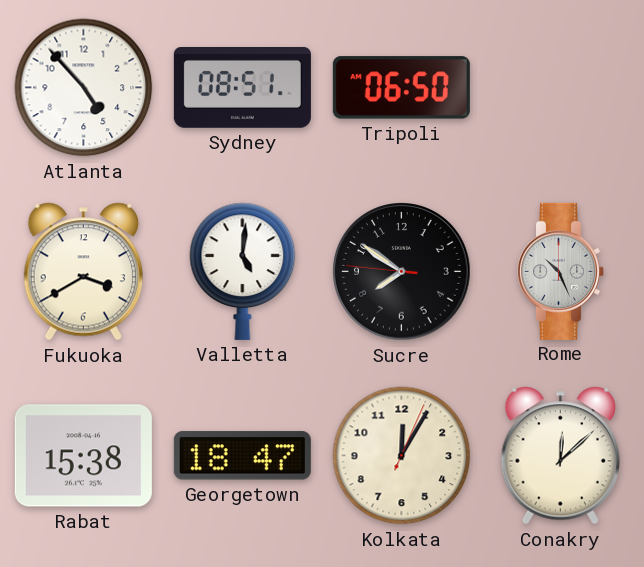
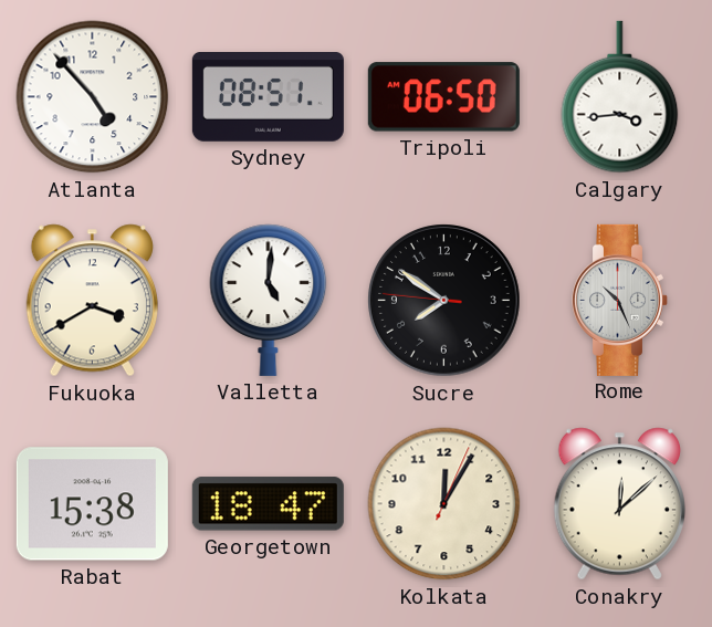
Calgary: none -> 3:44
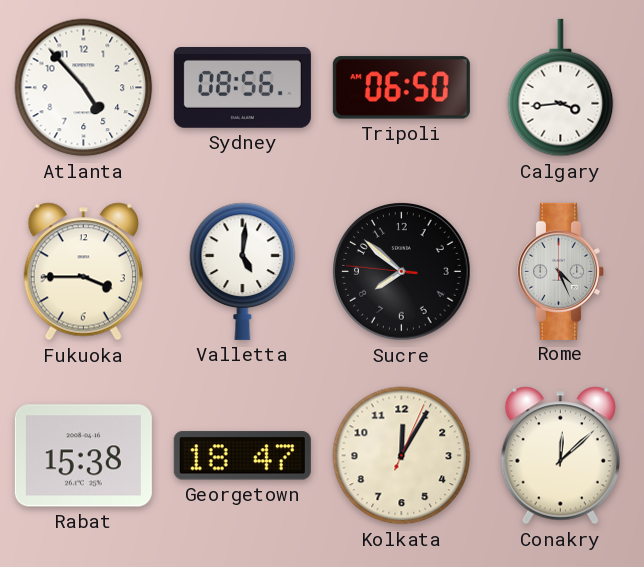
Sydney: 08:51 -> 08:56
Fukuoka: 3:40 -> 3:45
Sucre: 7:50 -> 7:51
Rome: 10:26 -> 4:26
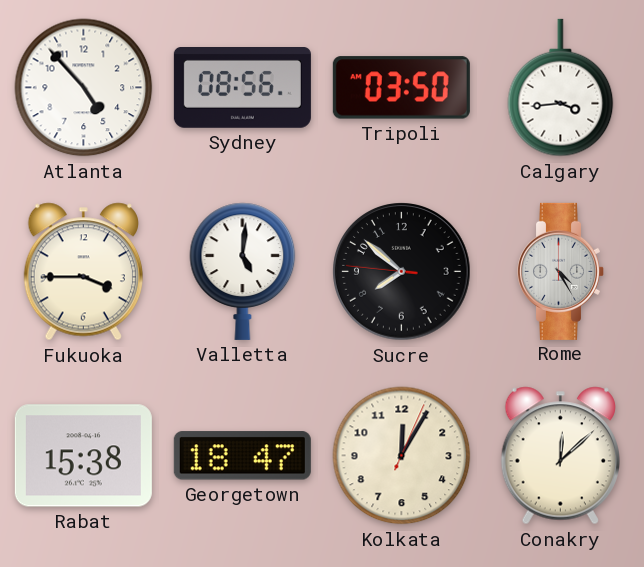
Tripoli: 06:50 -> 03:50
Rome: 4:26 -> 4:25
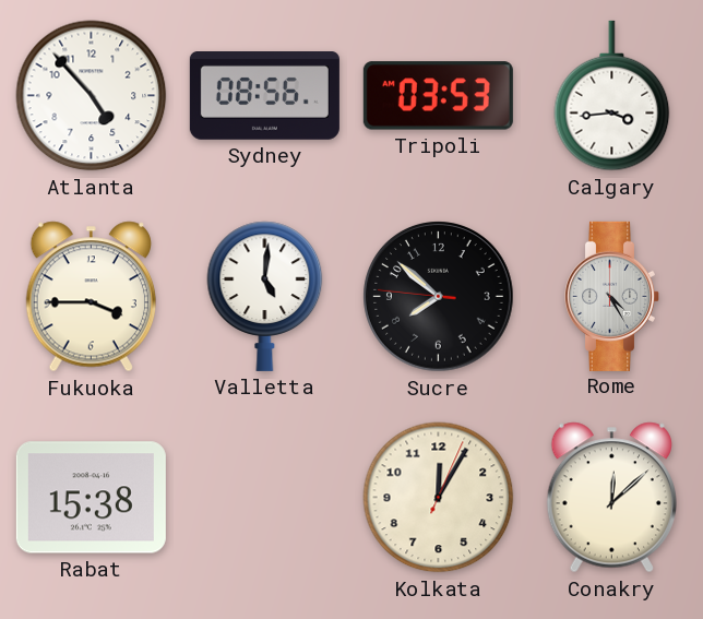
Tripoli: 03:50 -> 03:53
Georgetown: 18:47 -> none
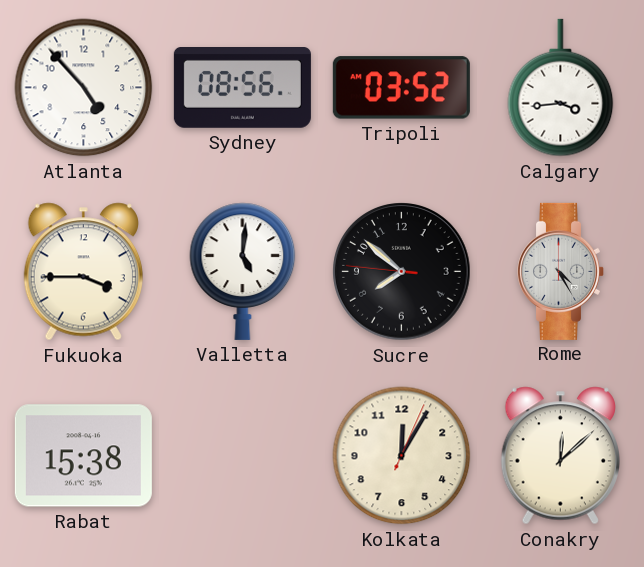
Tripoli: 03:53 -> 03:52
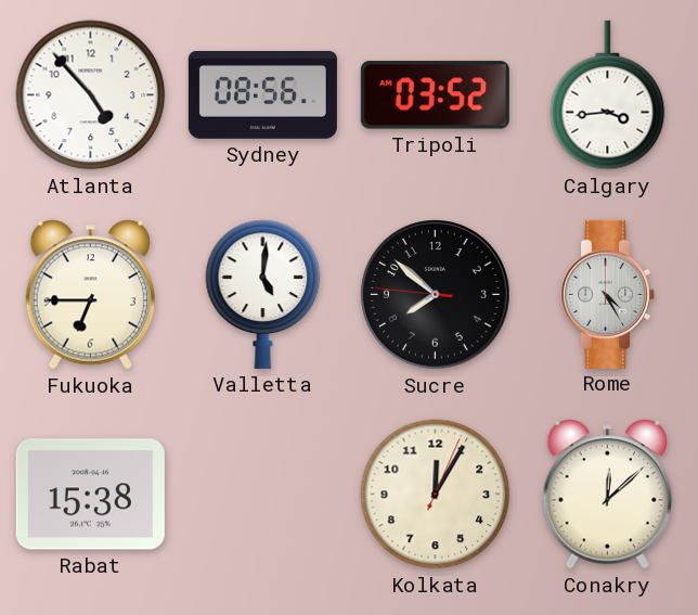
Fukuoka: 3:45 -> 6:45
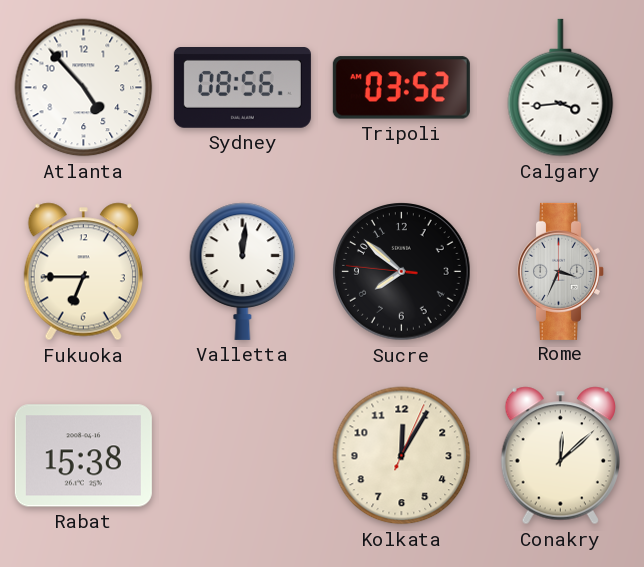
Valletta: 5:01 -> 12:01
Rome: 4:25 -> 3:34
